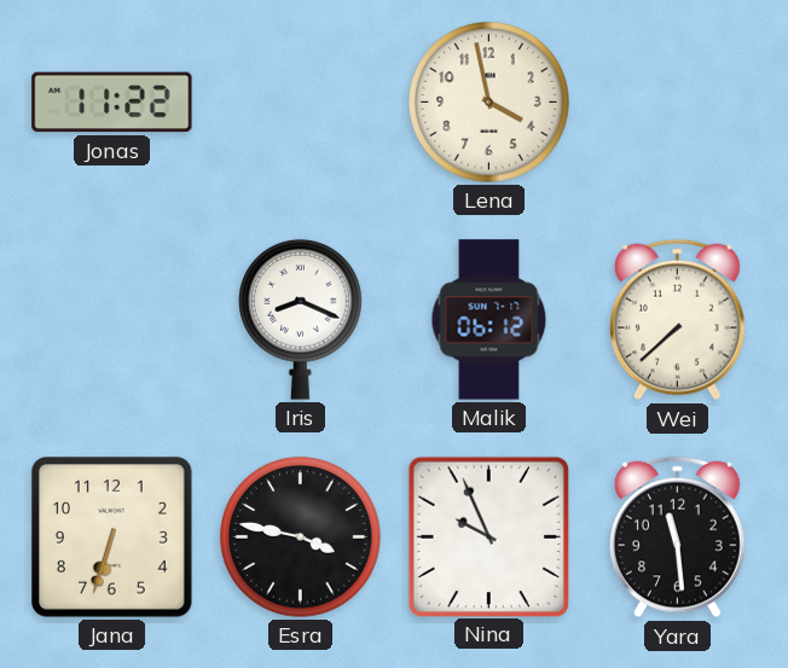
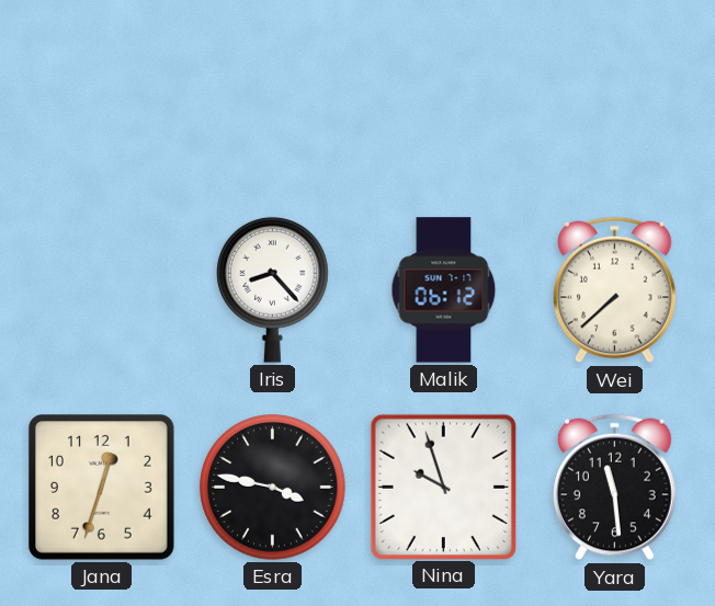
Jonas: 11:22 -> none
Lena: 3:58 -> none
Iris: 8:19 -> 8:23
Jana: 6:33 -> 12:33
Nina: 9:56 -> 9:57
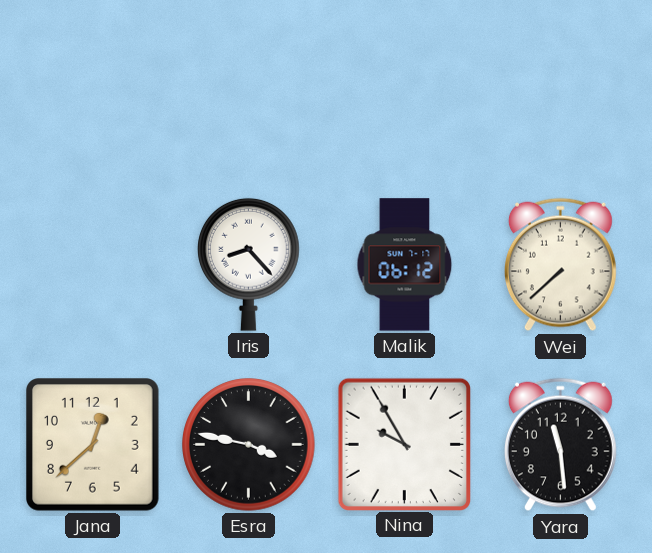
Jana: 12:33 -> 12:38
Nina: 9:57 -> 9:55
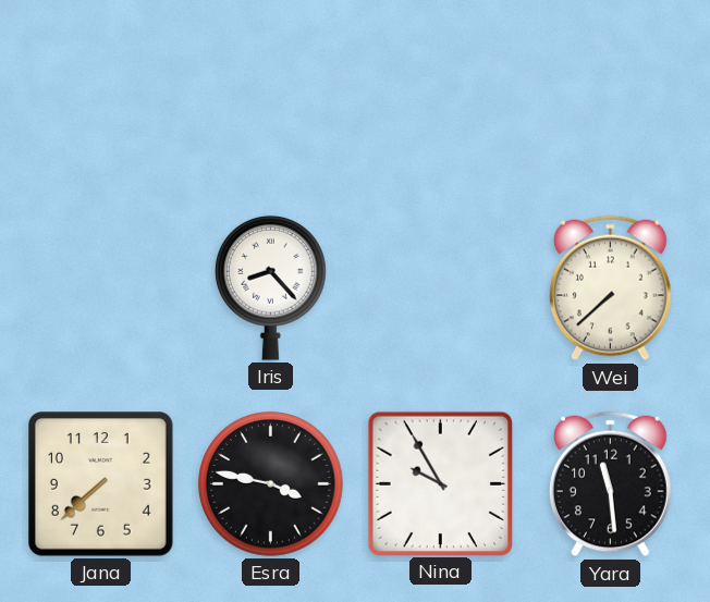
Malik: 06:12 -> none
Jana: 12:38 -> 7:38
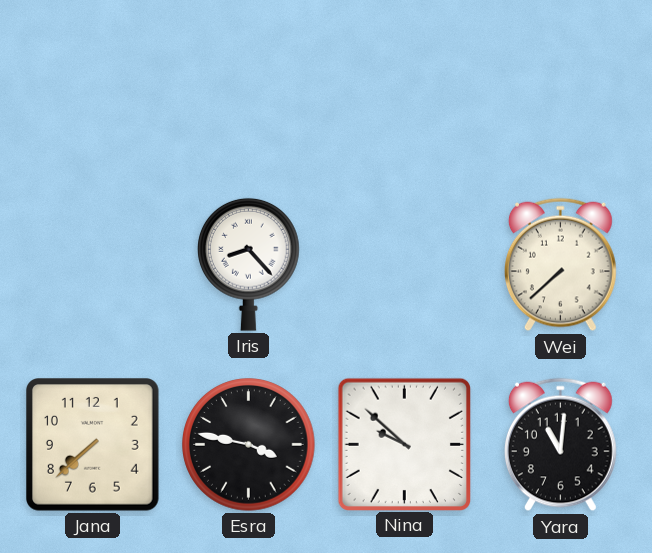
Nina: 9:55 -> 9:52
Yara: 11:29 -> 11:01
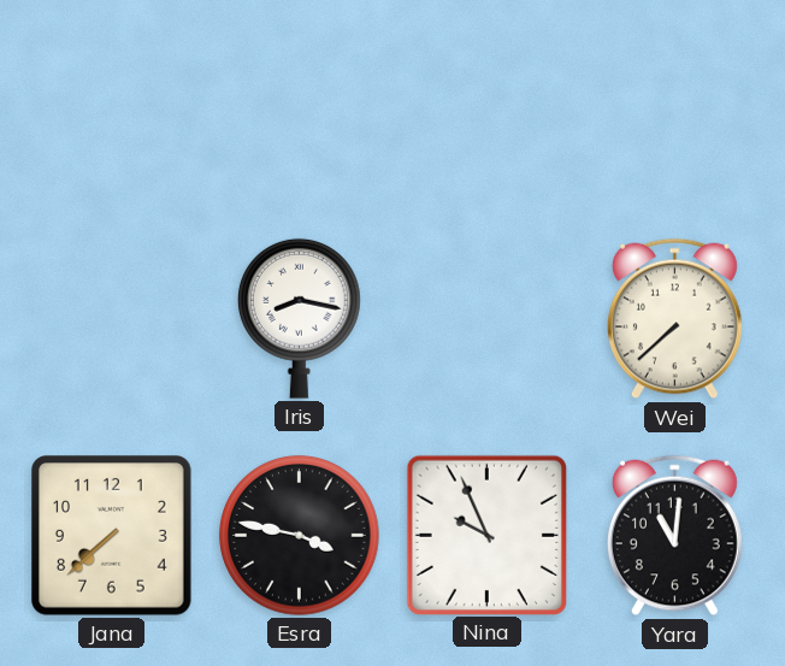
Iris: 8:23 -> 8:17
Nina: 9:52 -> 9:56
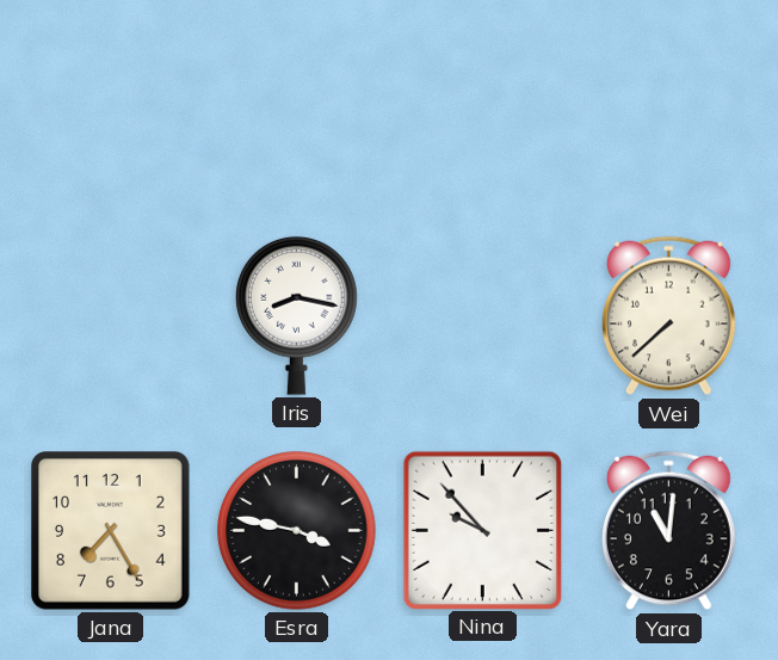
Jana: 7:38 -> 7:25
Nina: 9:56 -> 9:53
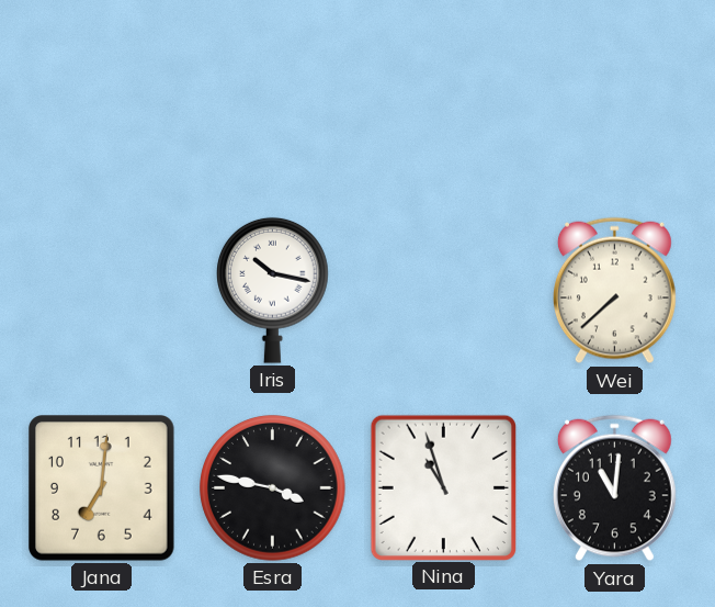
Iris: 8:17 -> 10:17
Jana: 7:25 -> 7:01
Nina: 9:53 -> 10:57
